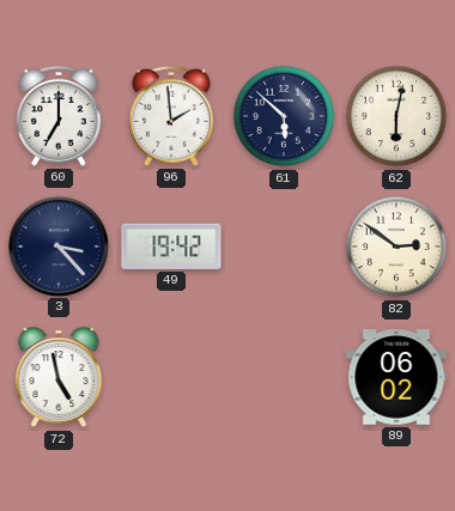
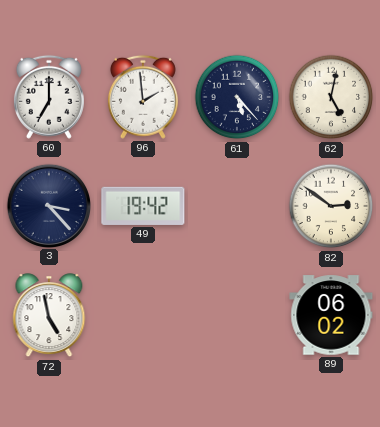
61: 5:52 -> 5:23
62: 6:02 -> 5:02
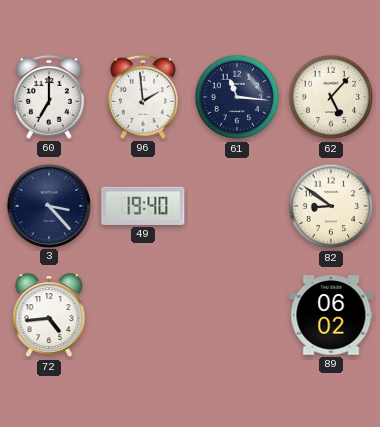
61: 5:23 -> 11:16
62: 5:02 -> 5:07
49: 19:42 -> 19:40
82: 2:51 -> 8:51
72: 4:58 -> 4:44
